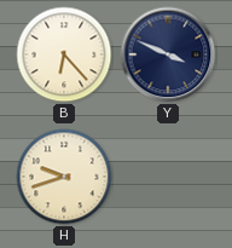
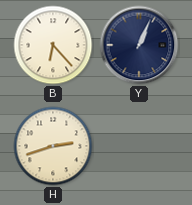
Y: 3:49 -> 1:04
H: 9:42 -> 2:42
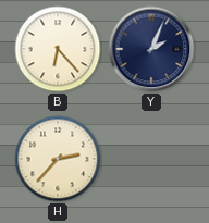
Y: 1:04 -> 2:04
H: 2:42 -> 2:37
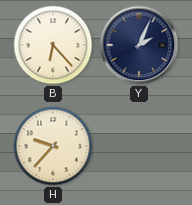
H: 2:37 -> 9:37
